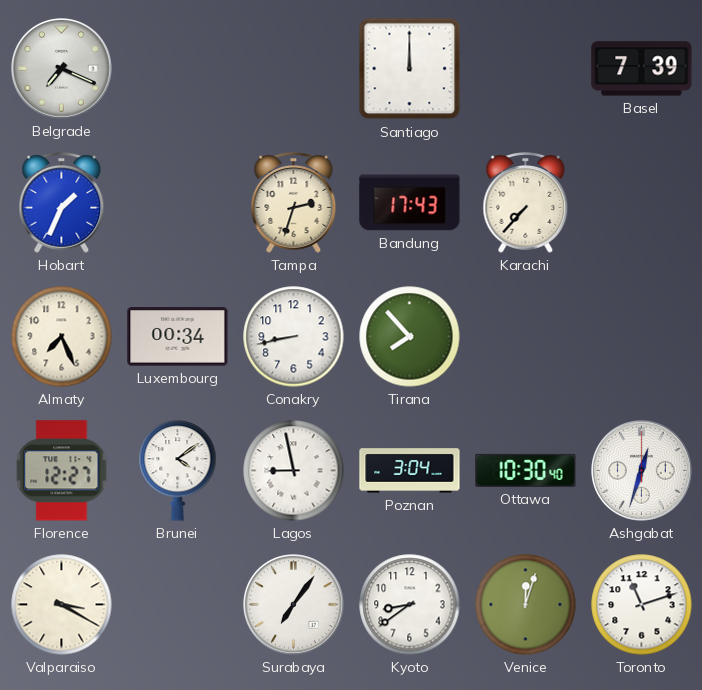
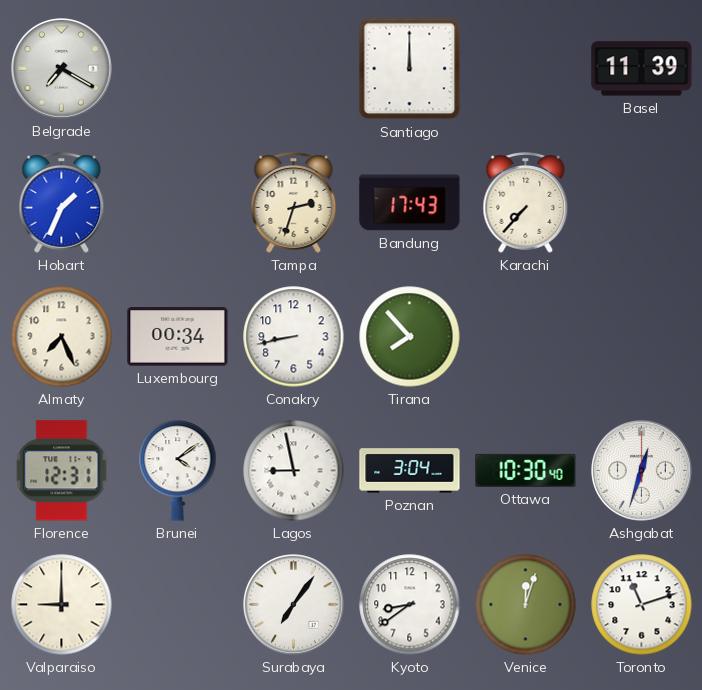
Belgrade: 7:19 -> 7:20
Basel: 7:39 -> 11:39
Florence: 12:27 -> 12:31
Valparaiso: 3:20 -> 9:00
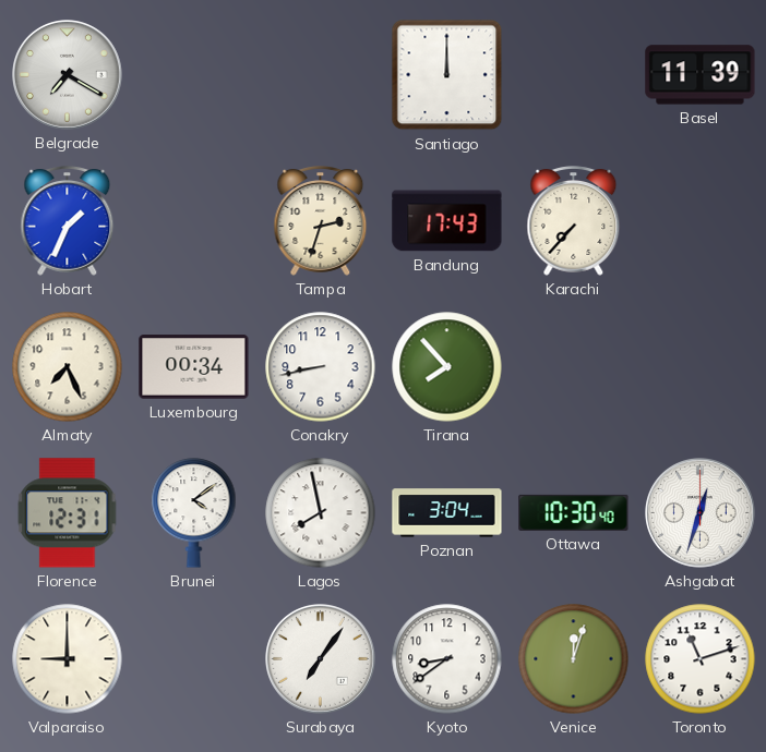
Lagos: 8:58 -> 7:58
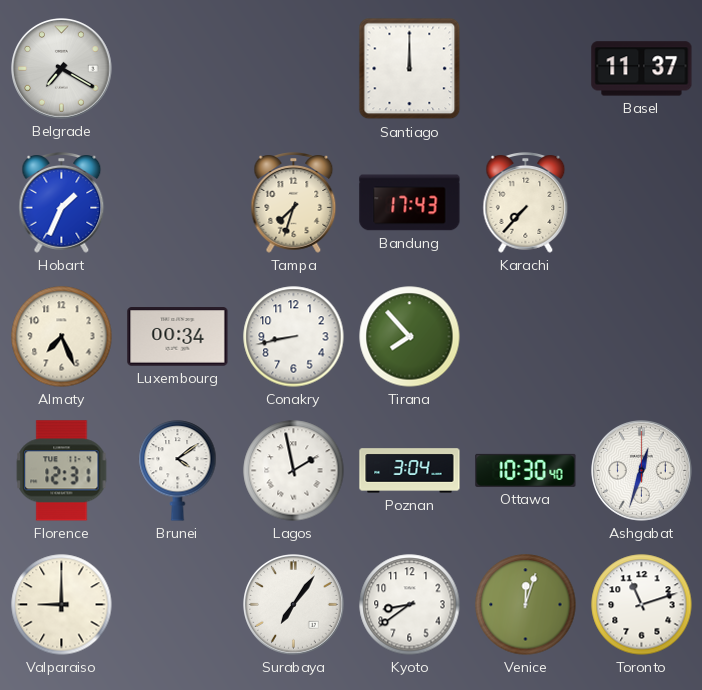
Basel: 11:39 -> 11:37
Tampa: 2:33 -> 7:33
Lagos: 7:58 -> 1:58
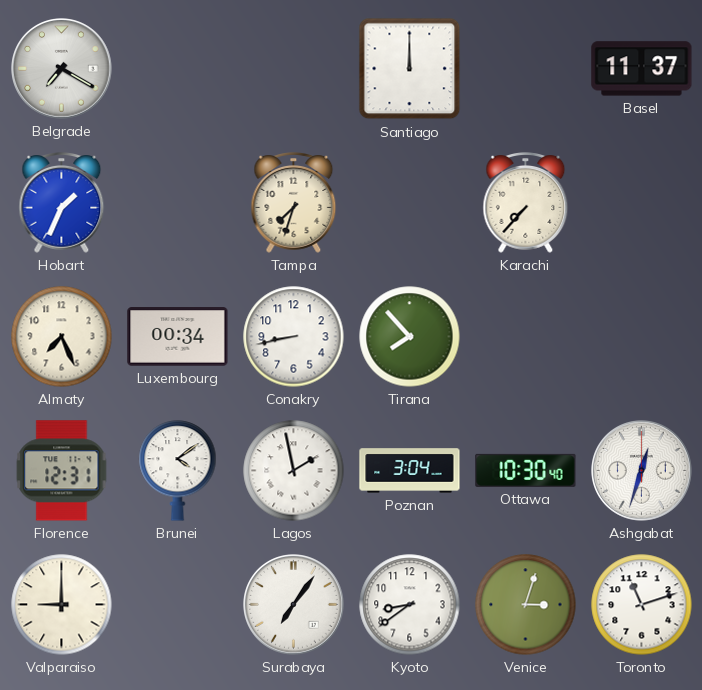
Bandung: 17:43 -> none
Venice: 12:03 -> 3:03
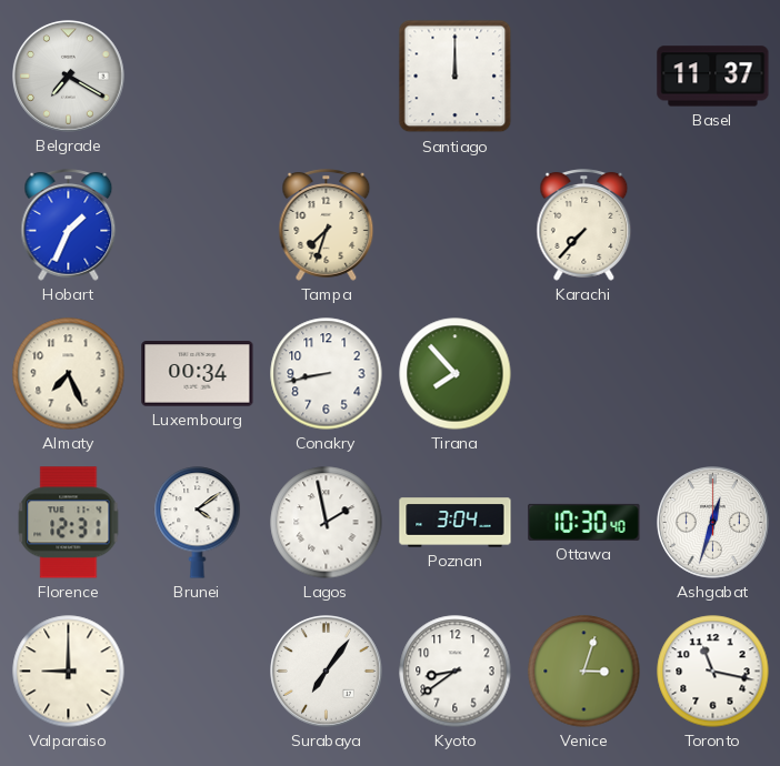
Toronto: 11:12 -> 11:17
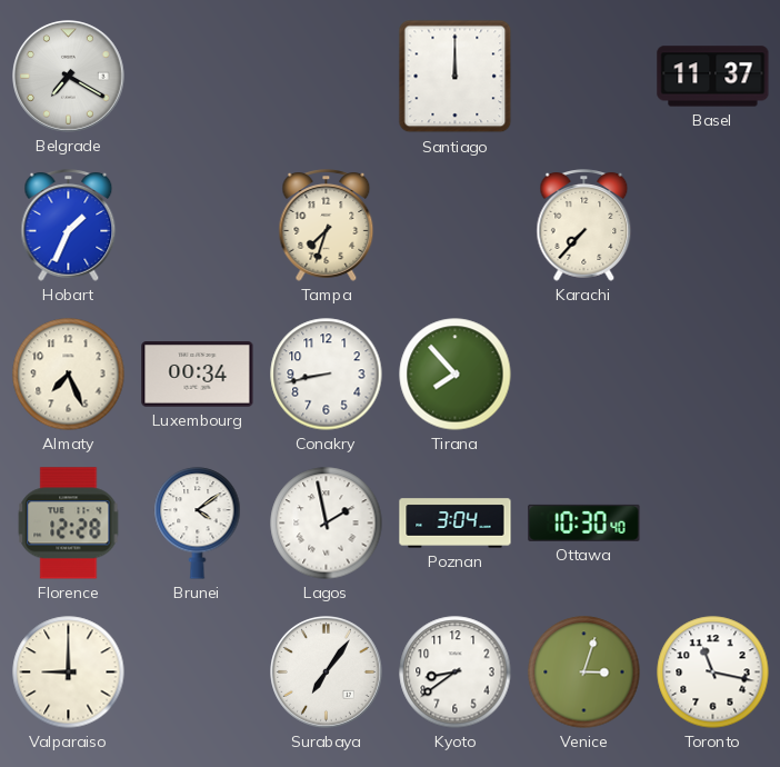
Florence: 12:31 -> 12:28
Ashgabat: 12:33 -> none
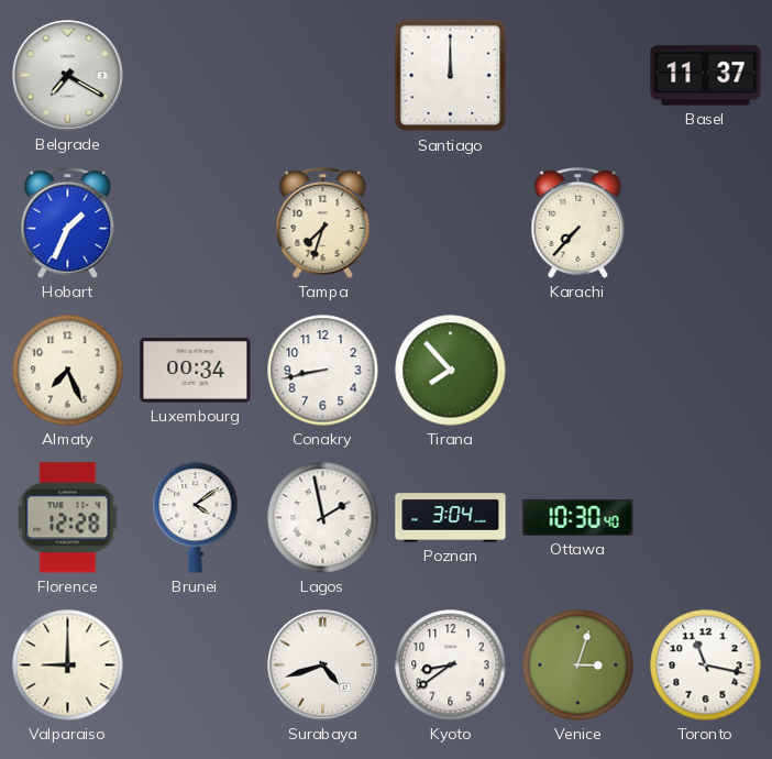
Surabaya: 7:06 -> 4:42
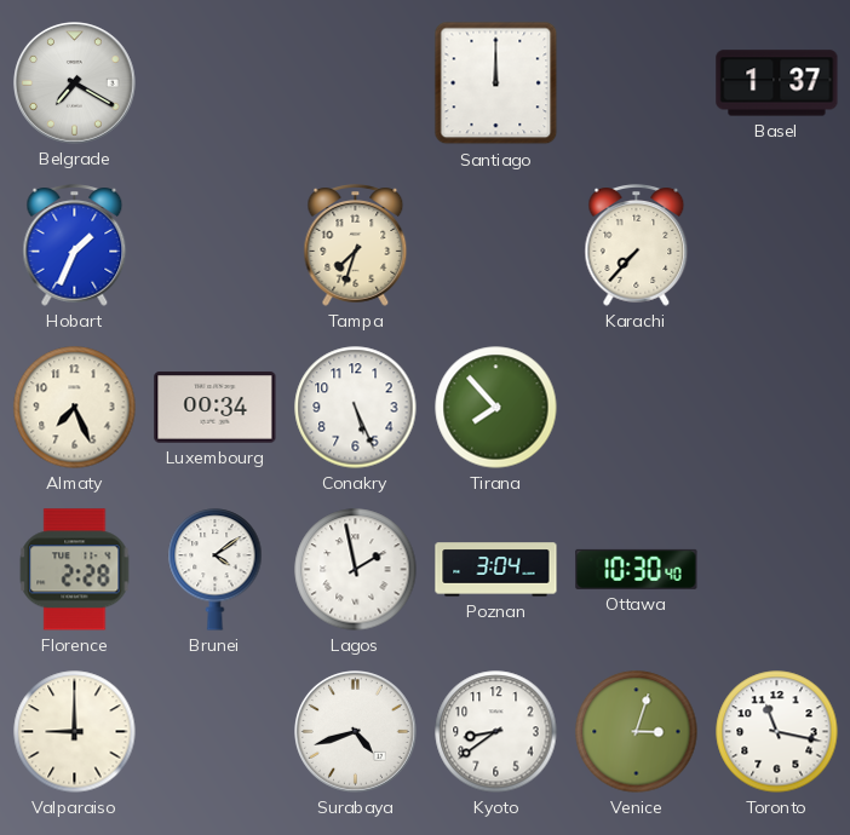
Basel: 11:37 -> 1:37
Conakry: 8:43 -> 5:26
Florence: 12:28 -> 2:28
